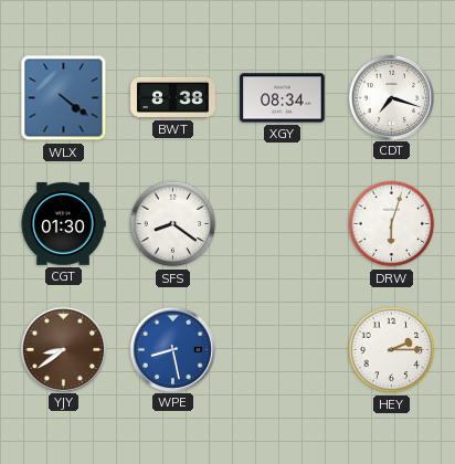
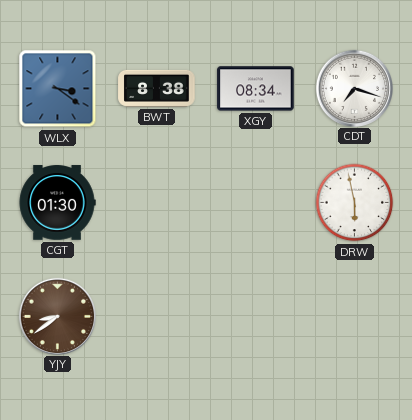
WLX: 4:21 -> 3:21
SFS: 8:21 -> none
DRW: 6:03 -> 5:58
WPE: 8:28 -> none
HEY: 2:15 -> none
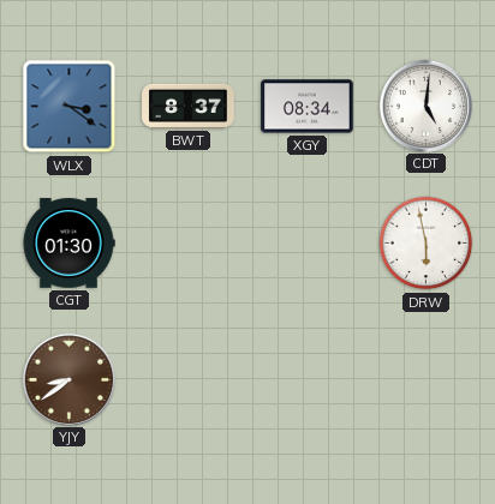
BWT: 8:38 -> 8:37
CDT: 7:18 -> 5:01
